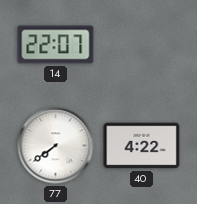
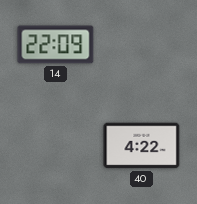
14: 22:07 -> 22:09
77: 7:39 -> none
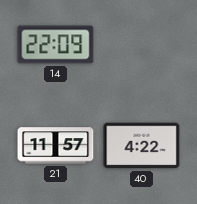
21: none -> 11:57
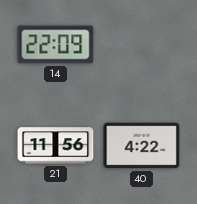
21: 11:57 -> 11:56
